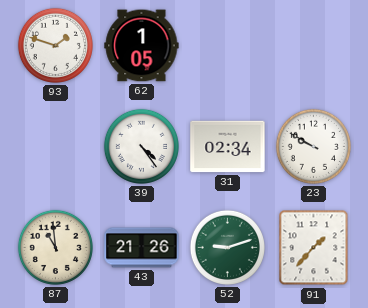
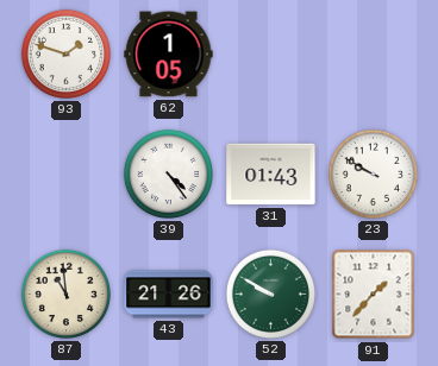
31: 02:34 -> 01:43
52: 9:12 -> 9:50
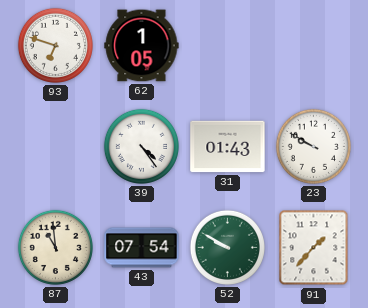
93: 1:48 -> 6:48
43: 21:26 -> 07:54
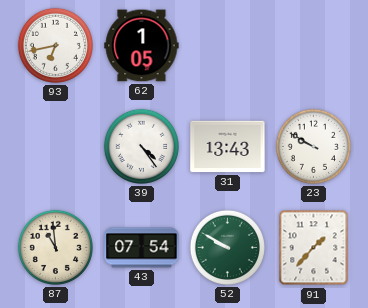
93: 6:48 -> 6:43
31: 01:43 -> 13:43
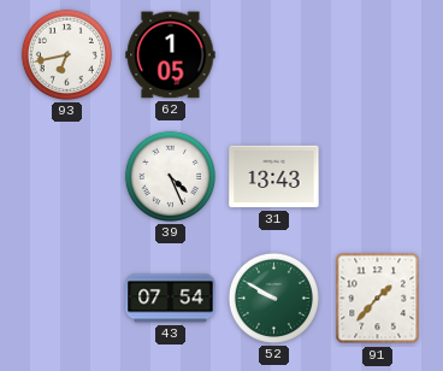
39: 4:24 -> 4:26
23: 9:50 -> none
87: 10:59 -> none
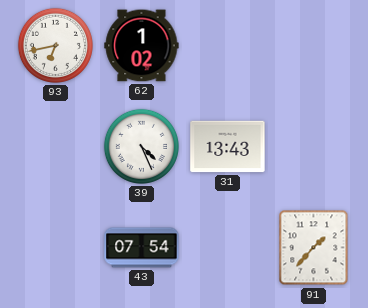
62: 1:05 -> 1:02
52: 9:50 -> none
